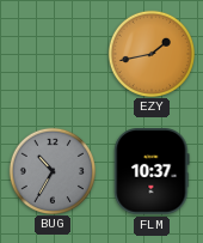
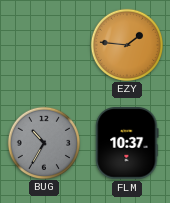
EZY: 1:43 -> 1:46
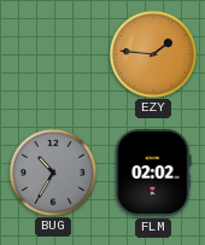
FLM: 10:37 -> 02:02
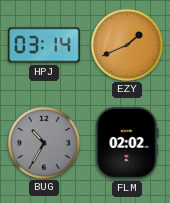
HPJ: none -> 03:14
EZY: 1:46 -> 1:41
